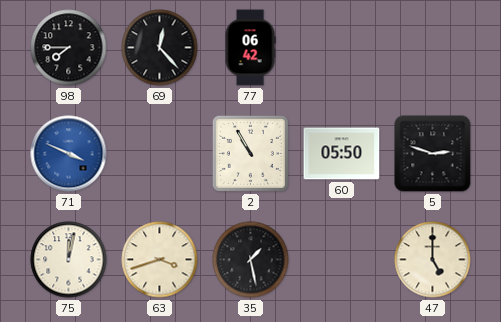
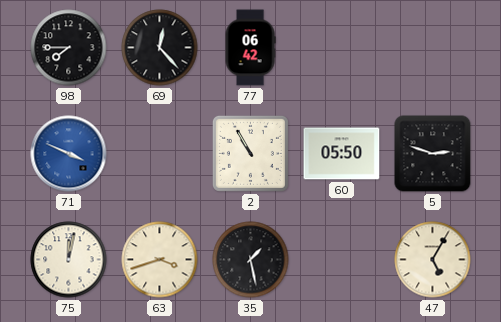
47: 5:00 -> 5:05
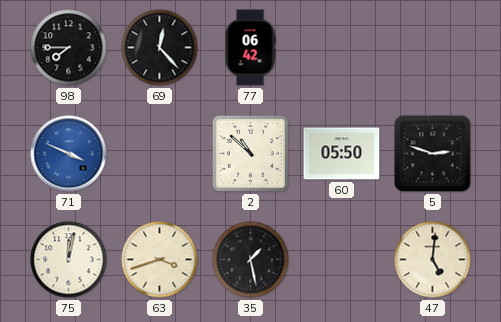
2: 10:55 -> 10:52
47: 5:05 -> 5:01
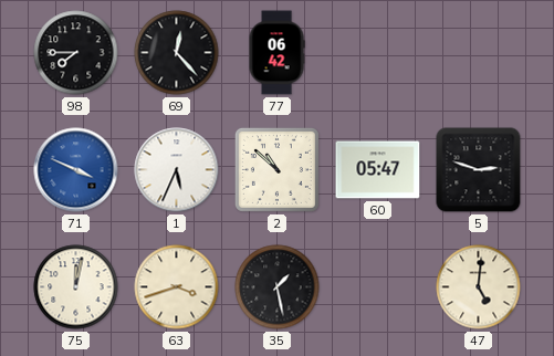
1: none -> 5:34
60: 05:50 -> 05:47
